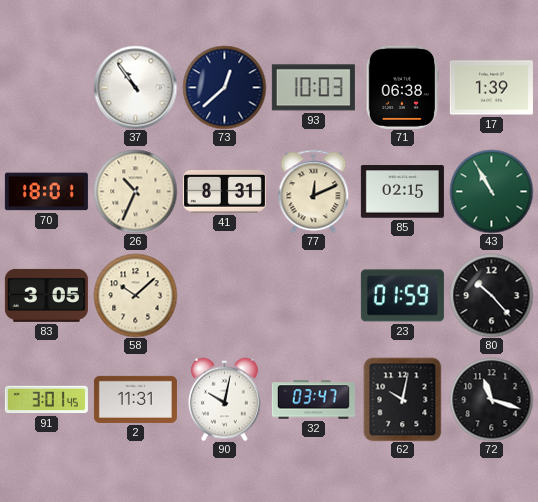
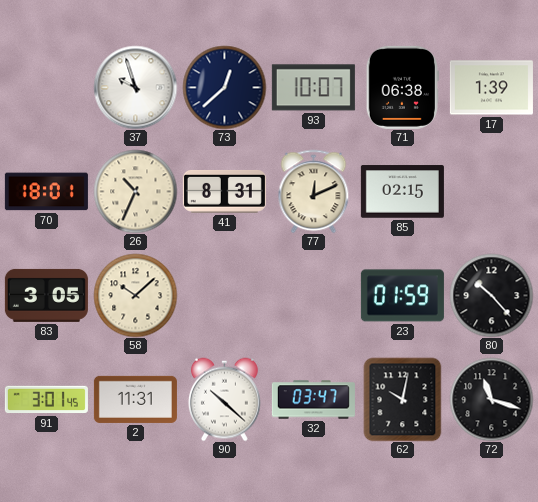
37: 10:54 -> 9:57
93: 10:03 -> 10:07
43: 10:55 -> none
90: 10:02 -> 10:22
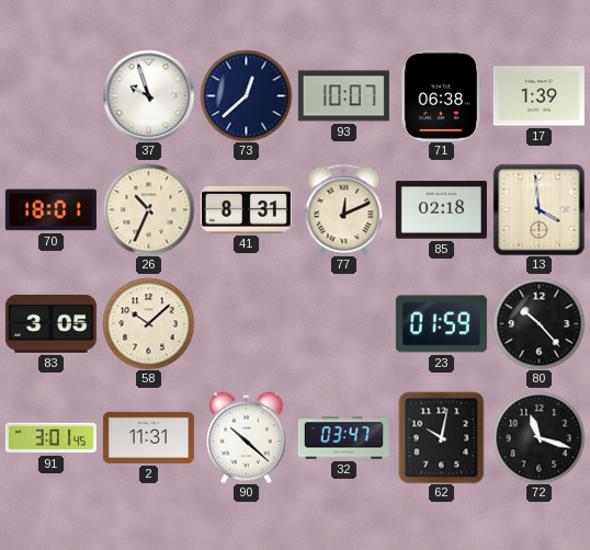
85: 02:15 -> 02:18
13: none -> 3:59
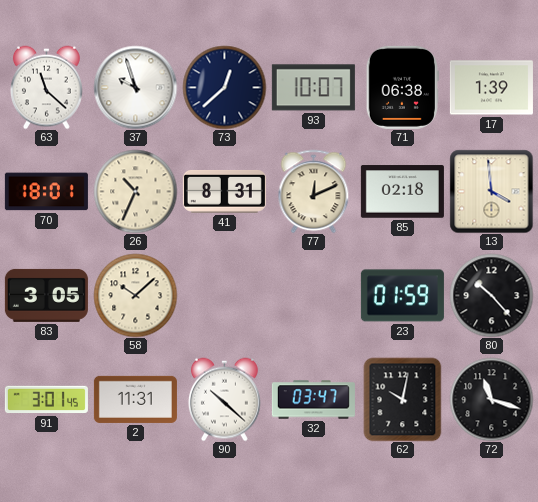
63: none -> 11:22
